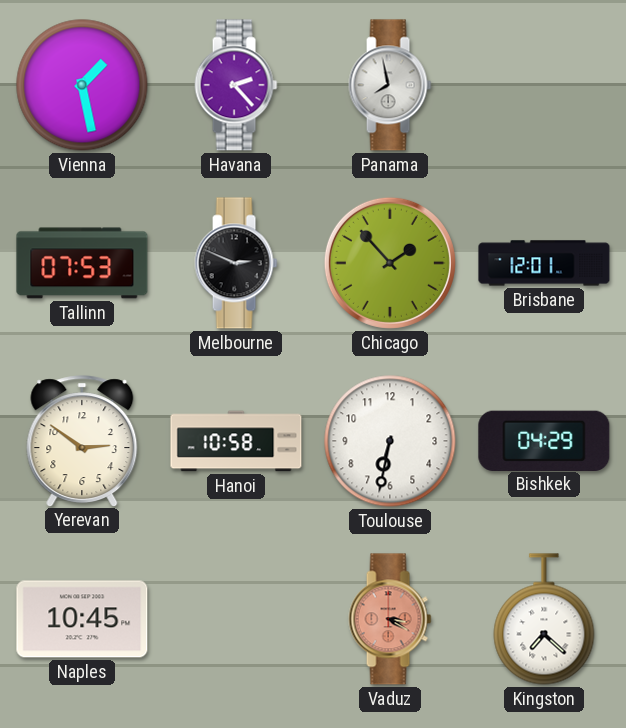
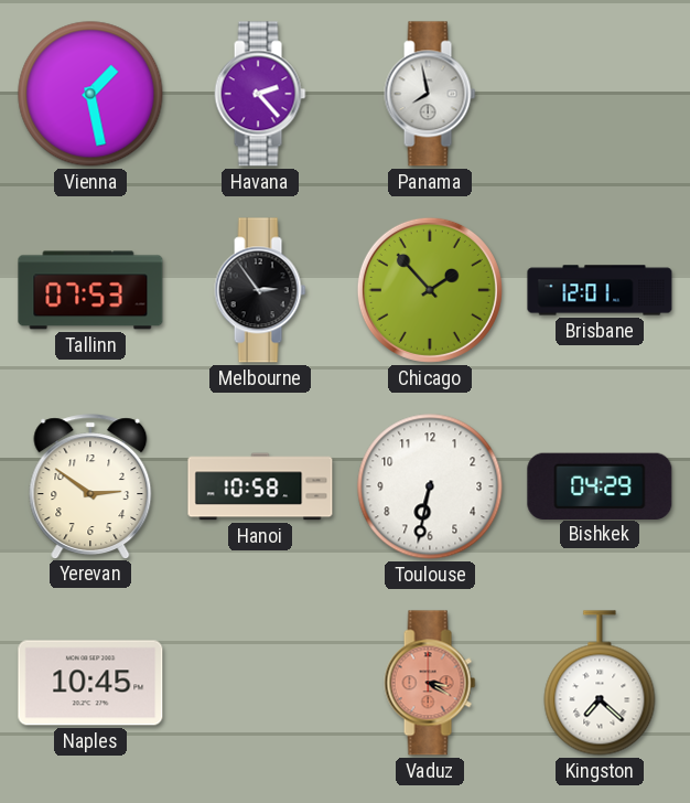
Melbourne: 2:49 -> 2:54
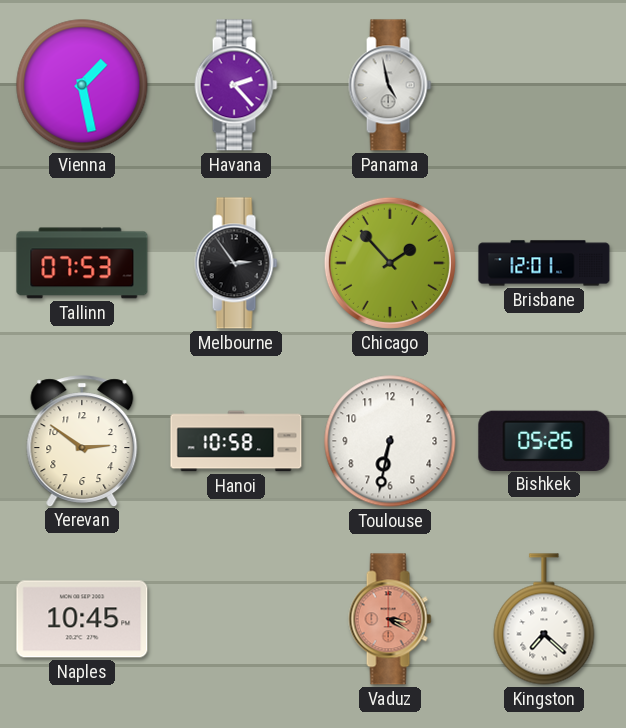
Panama: 7:58 -> 4:58
Bishkek: 04:29 -> 05:26
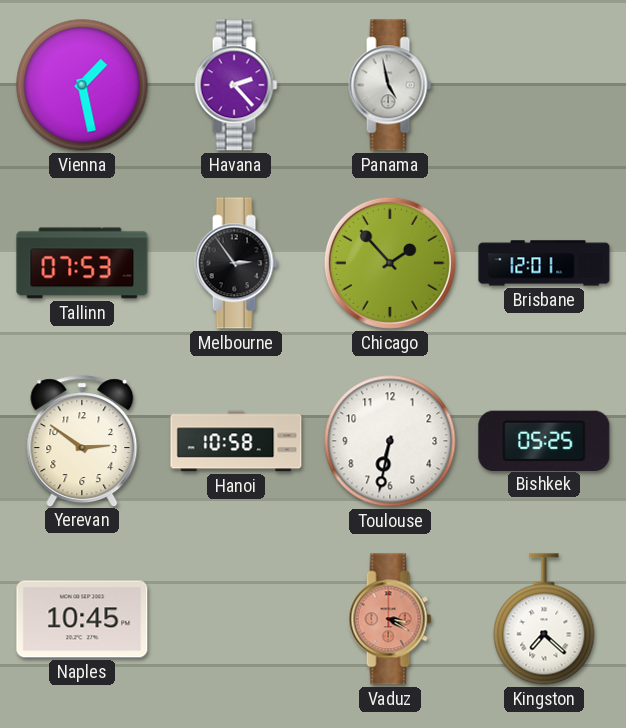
Bishkek: 05:26 -> 05:25
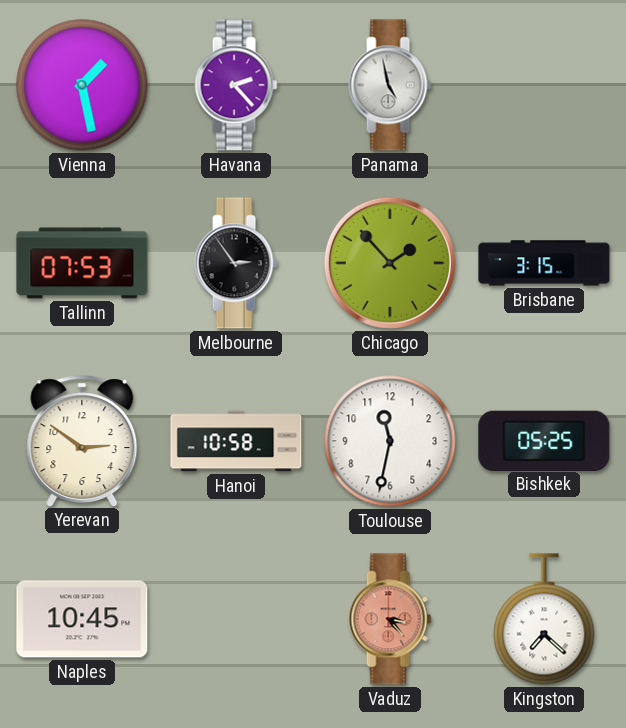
Brisbane: 12:01 -> 3:15
Toulouse: 6:32 -> 11:32
Vaduz: 3:20 -> 3:23
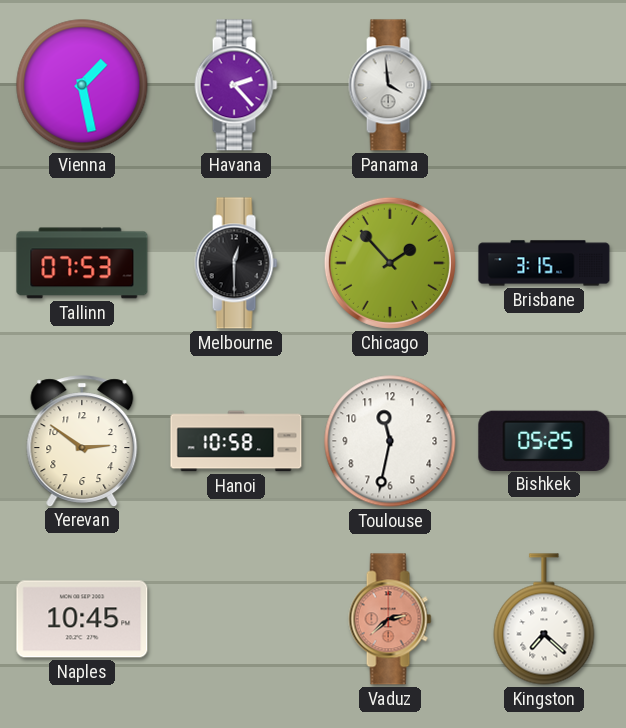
Panama: 4:58 -> 3:59
Melbourne: 2:54 -> 12:30
Vaduz: 3:23 -> 2:38
